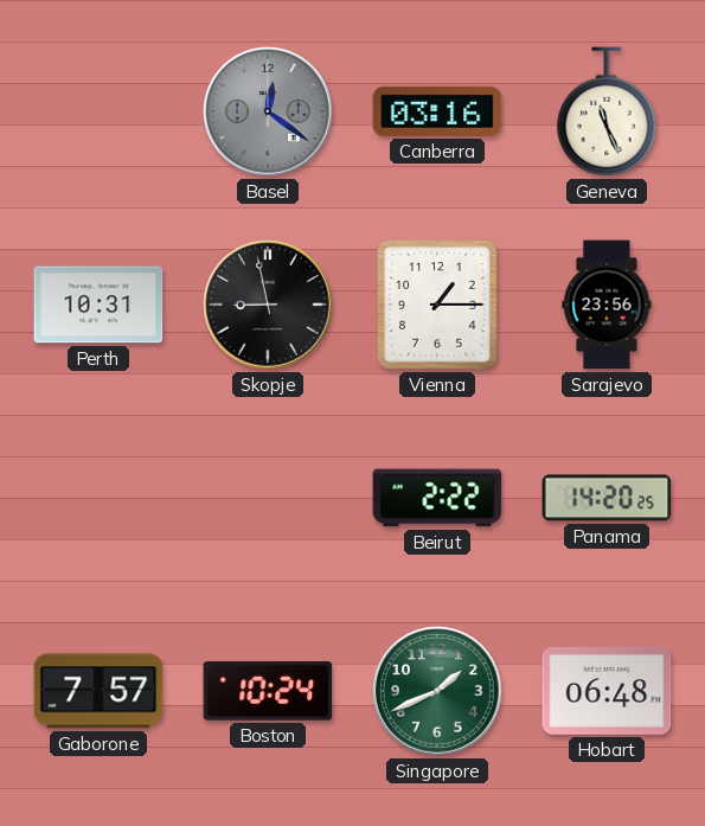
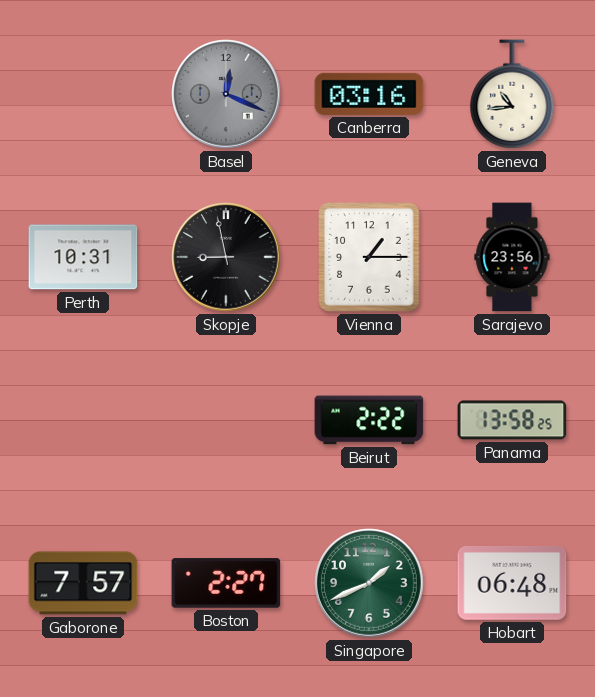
Basel: 12:21 -> 12:19
Geneva: 11:26 -> 10:44
Panama: 14:20 -> 13:58
Boston: 10:24 -> 2:27
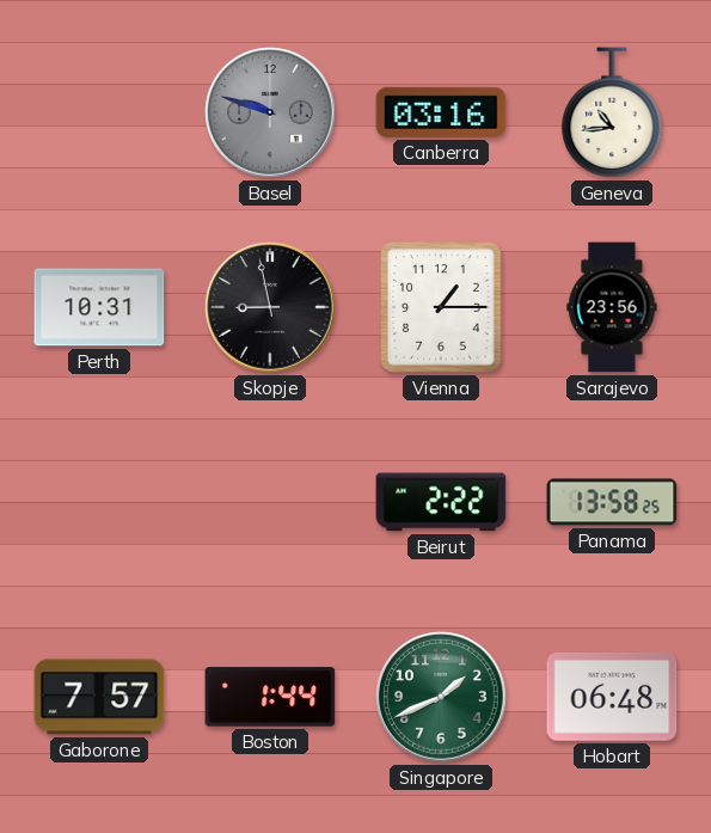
Basel: 12:19 -> 9:48
Boston: 2:27 -> 1:44
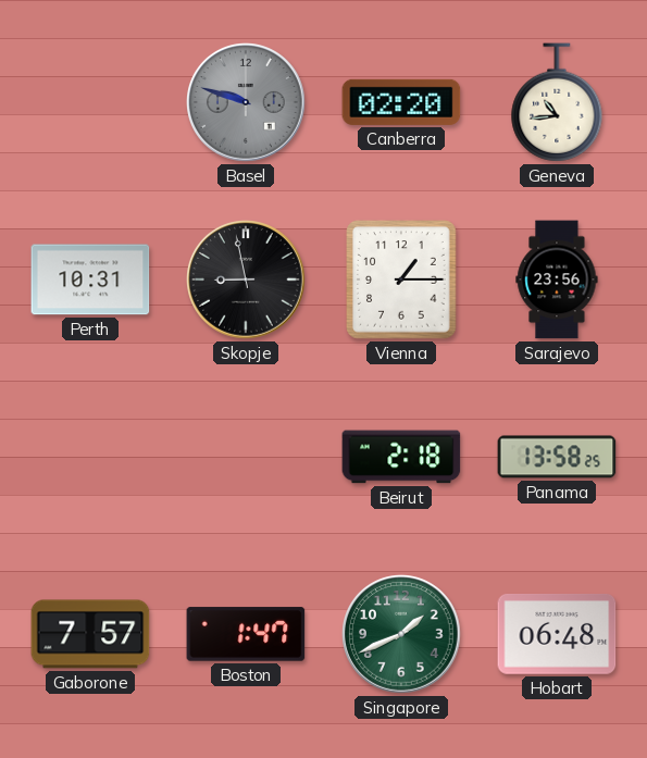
Canberra: 03:16 -> 02:20
Beirut: 2:22 -> 2:18
Boston: 1:44 -> 1:47
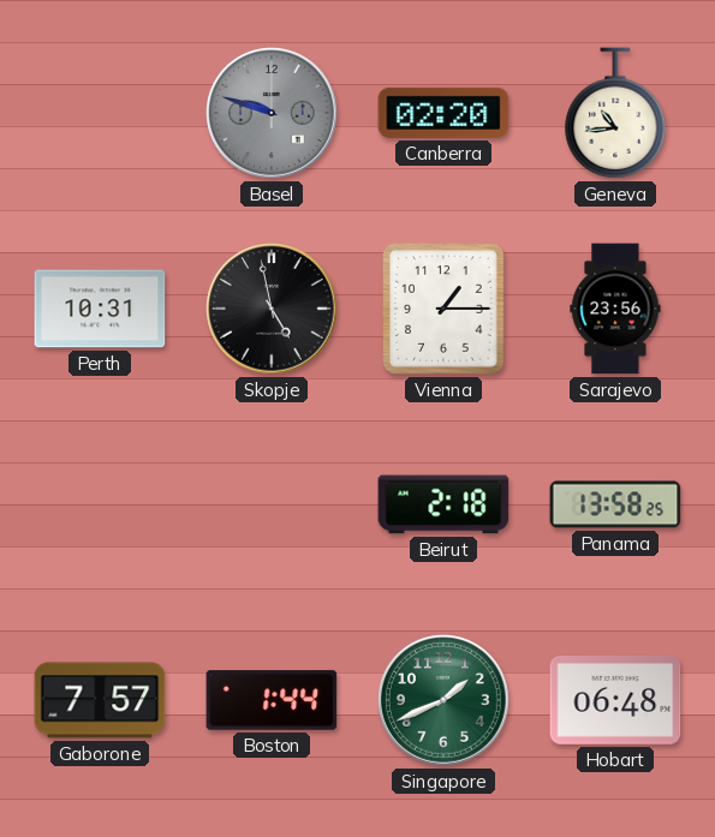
Skopje: 8:58 -> 4:58
Boston: 1:47 -> 1:44
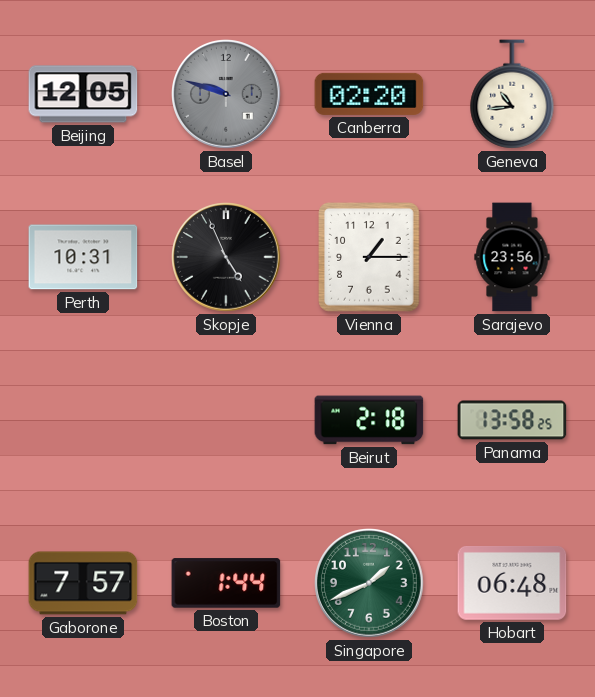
Beijing: none -> 12:05
Skopje: 4:58 -> 4:56
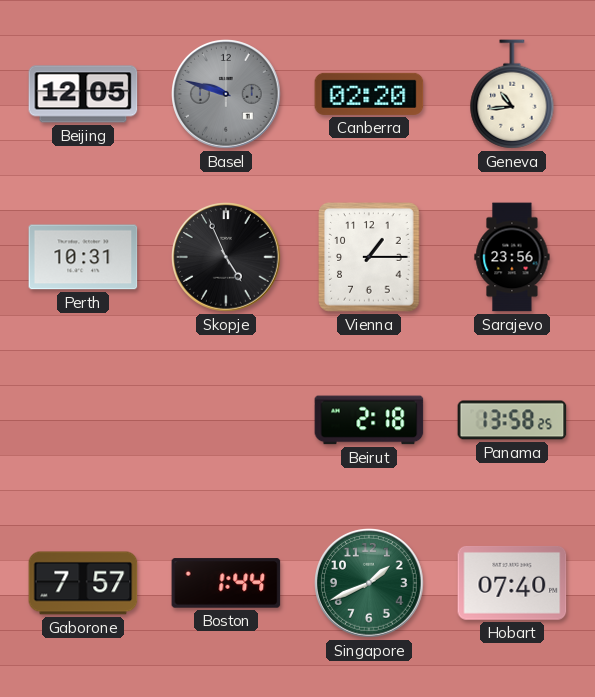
Hobart: 06:48 -> 07:40
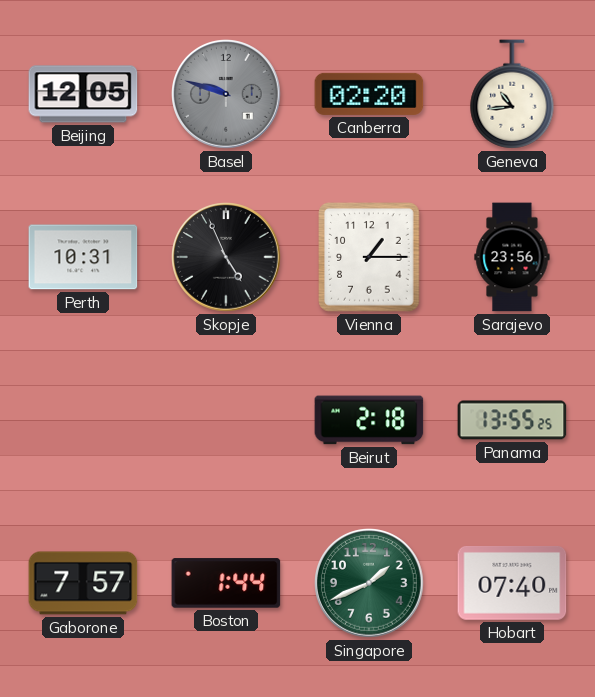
Panama: 13:58 -> 13:55
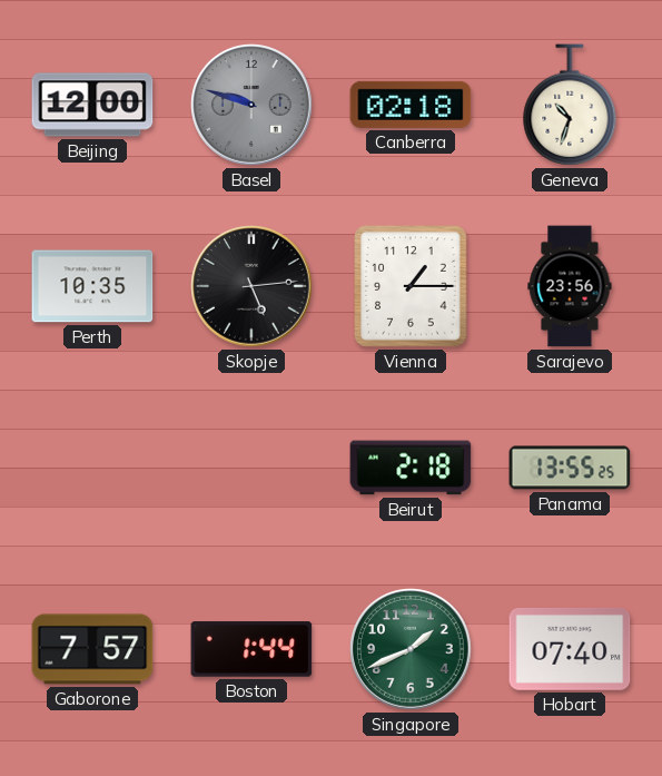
Beijing: 12:05 -> 12:00
Canberra: 02:20 -> 02:18
Geneva: 10:44 -> 10:33
Perth: 10:31 -> 10:35
Skopje: 4:56 -> 5:14
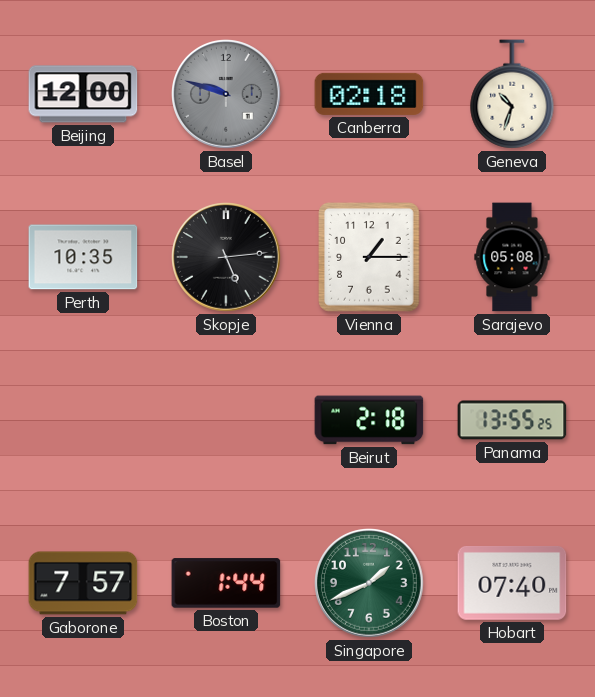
Sarajevo: 23:56 -> 05:08
